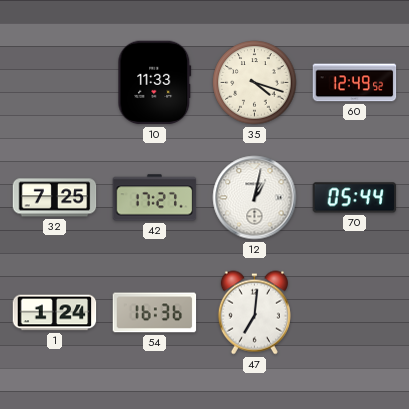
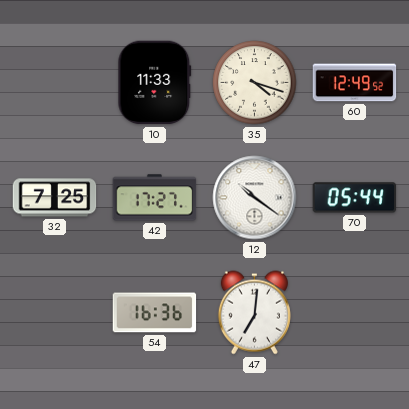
12: 1:02 -> 10:21
1: 1:24 -> none
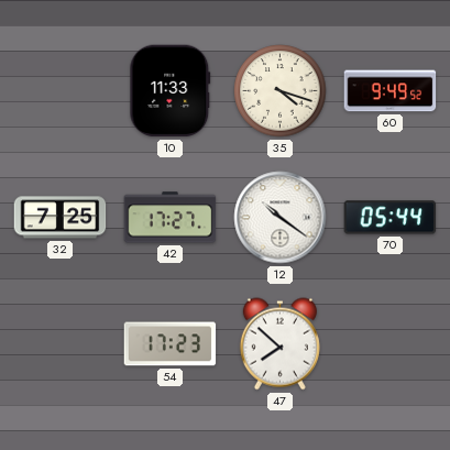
60: 12:49 -> 9:49
54: 16:36 -> 17:23
47: 7:01 -> 7:52
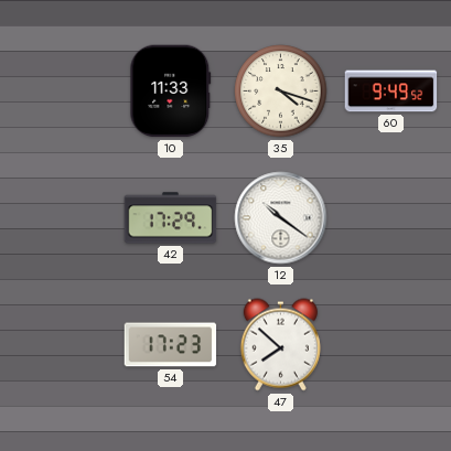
32: 7:25 -> none
42: 17:27 -> 17:29
70: 05:44 -> none
